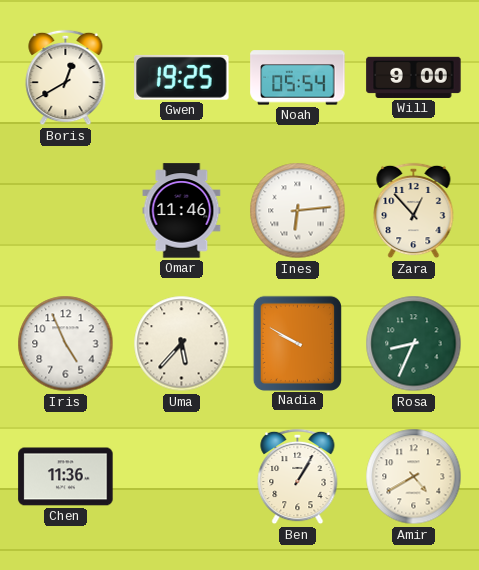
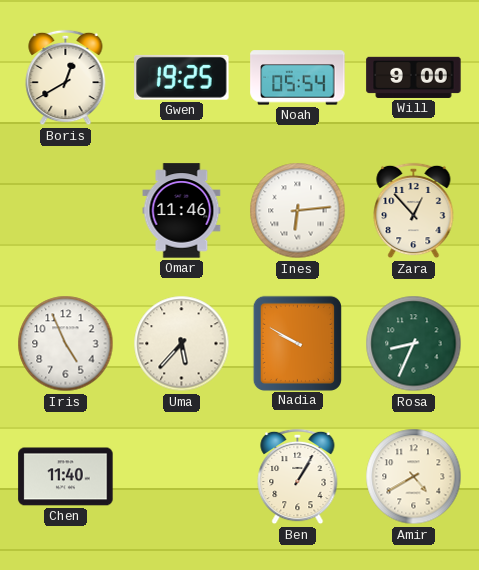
Chen: 11:36 -> 11:40
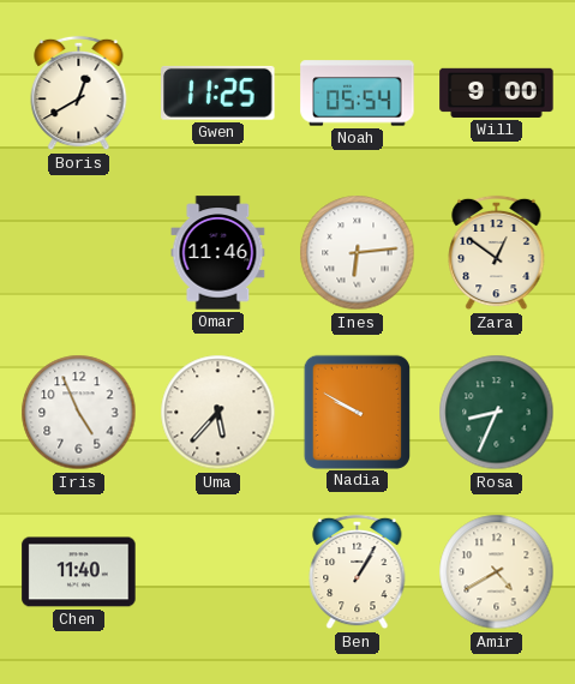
Gwen: 19:25 -> 11:25
Zara: 12:53 -> 12:51
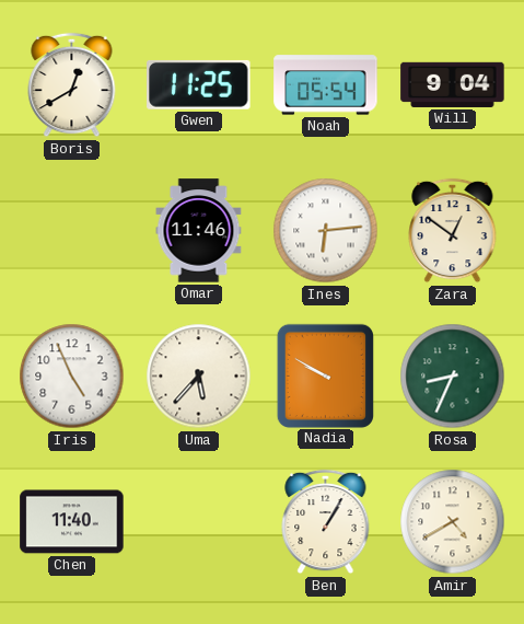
Will: 9:00 -> 9:04
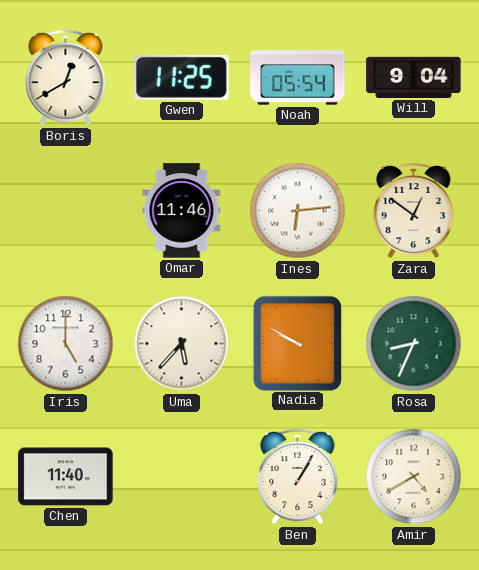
Iris: 4:56 -> 5:00
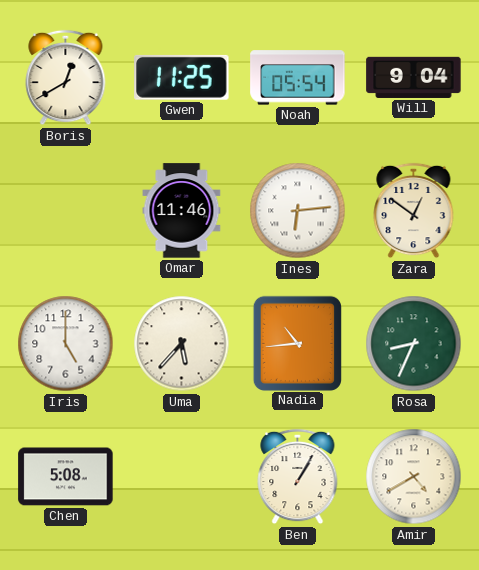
Nadia: 9:50 -> 10:44
Chen: 11:40 -> 5:08
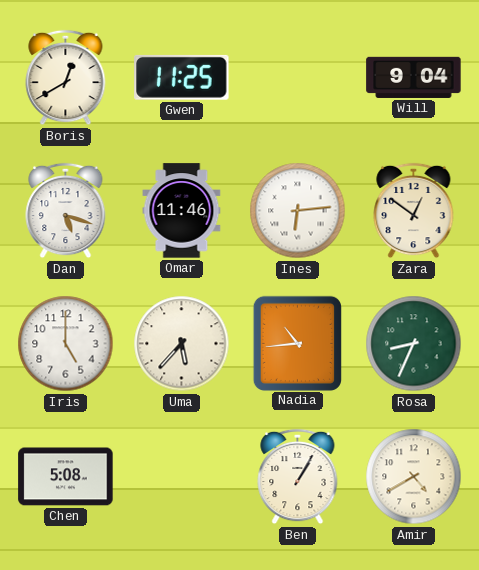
Noah: 05:54 -> none
Dan: none -> 5:18
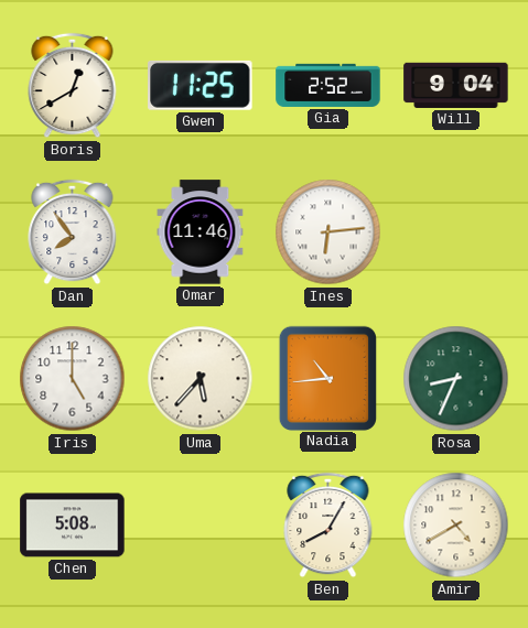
Gia: none -> 2:52
Dan: 5:18 -> 7:54
Zara: 12:51 -> none
Ben: 1:05 -> 8:05
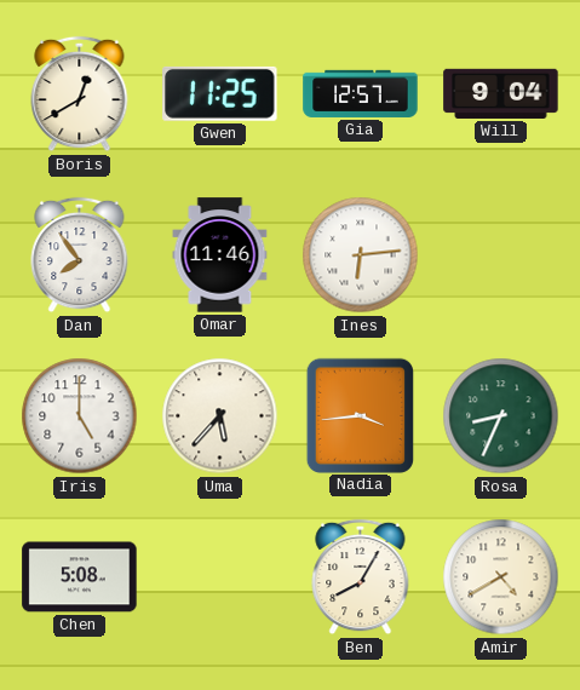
Gia: 2:52 -> 12:57
Nadia: 10:44 -> 3:44
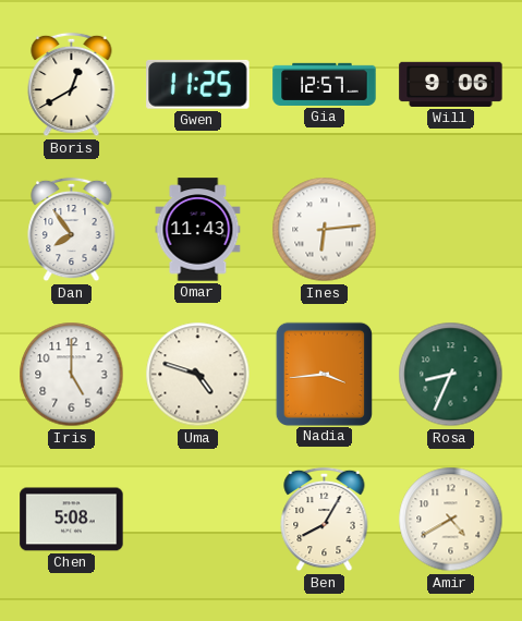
Will: 9:04 -> 9:06
Omar: 11:46 -> 11:43
Uma: 5:37 -> 4:48
